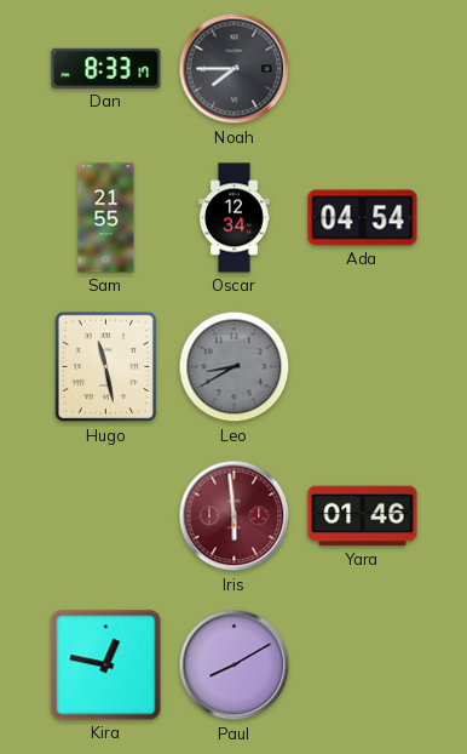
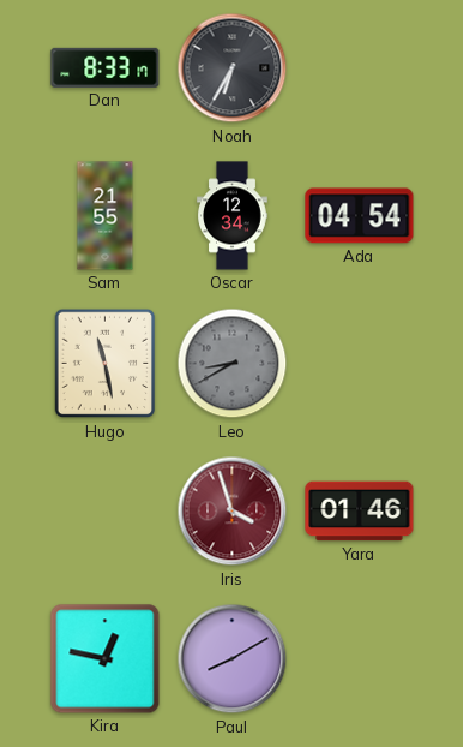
Noah: 7:45 -> 6:35
Iris: 5:59 -> 3:57
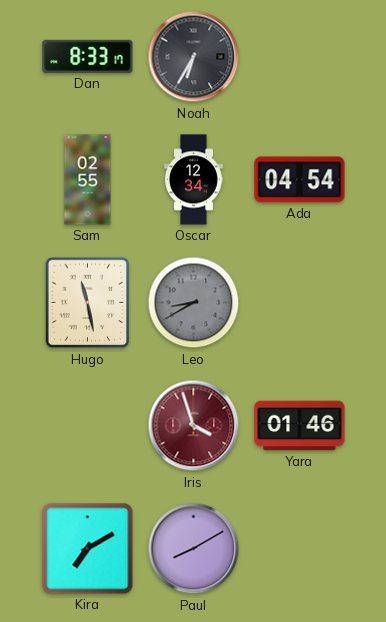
Sam: 21:55 -> 02:55
Kira: 12:47 -> 7:10
